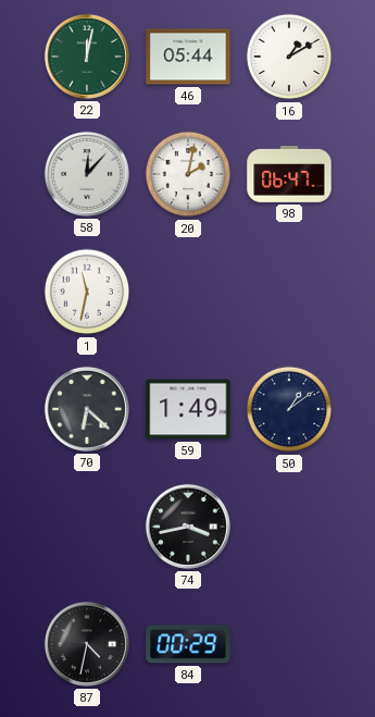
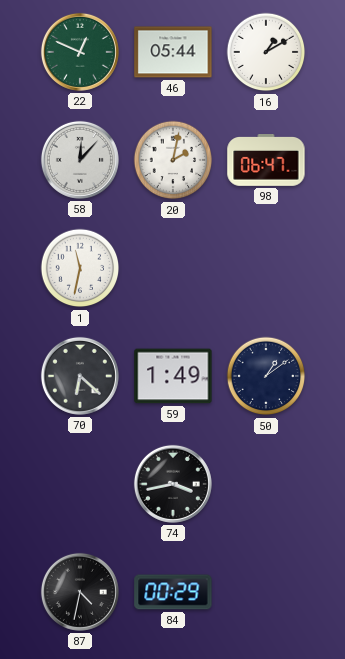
22: 12:02 -> 12:49
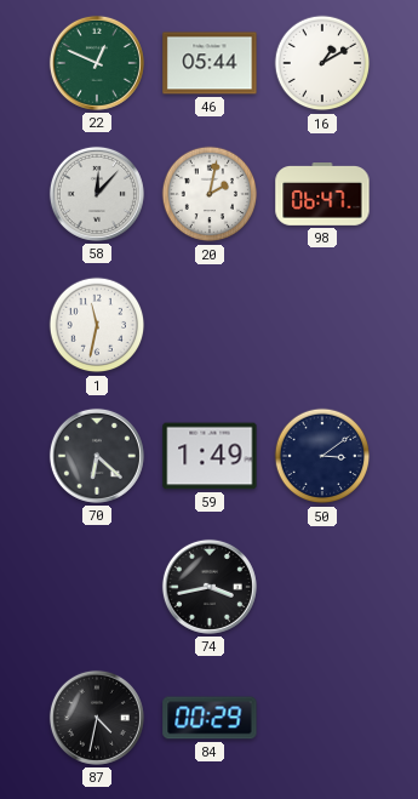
50: 1:09 -> 3:09
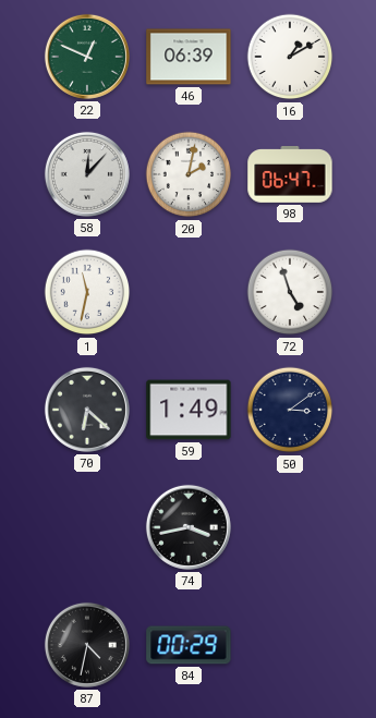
46: 05:44 -> 06:39
72: none -> 4:57
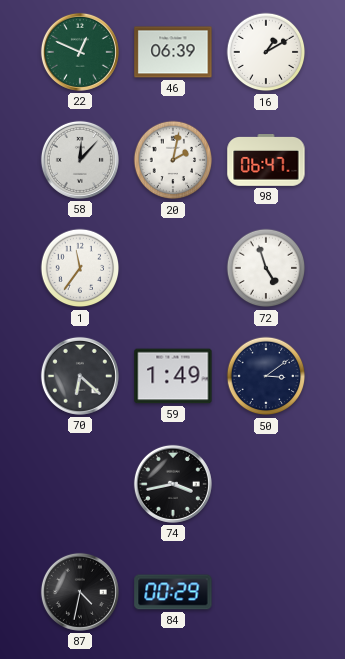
1: 11:32 -> 11:36
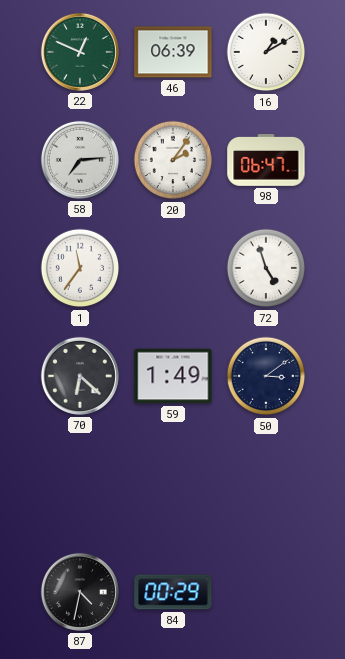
58: 12:07 -> 7:14
20: 2:02 -> 2:06
74: 3:43 -> none
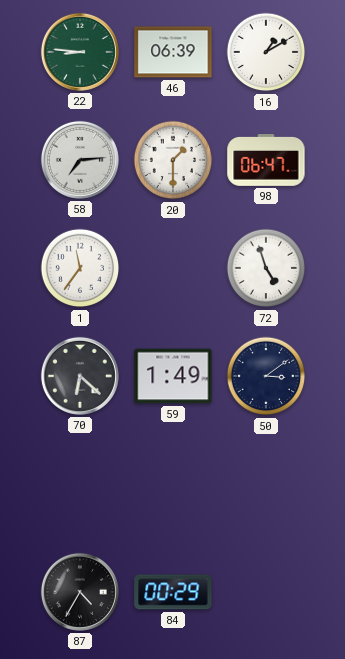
22: 12:49 -> 8:46
20: 2:06 -> 1:30
87: 4:32 -> 4:35
